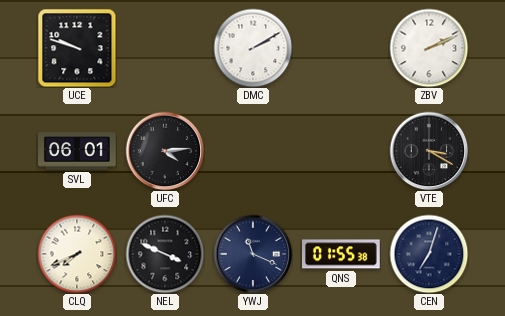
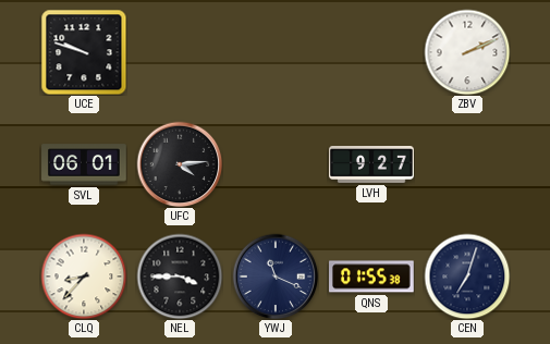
DMC: 2:10 -> none
LVH: none -> 9:27
VTE: 3:20 -> none
CLQ: 7:41 -> 8:37
NEL: 3:49 -> 3:45
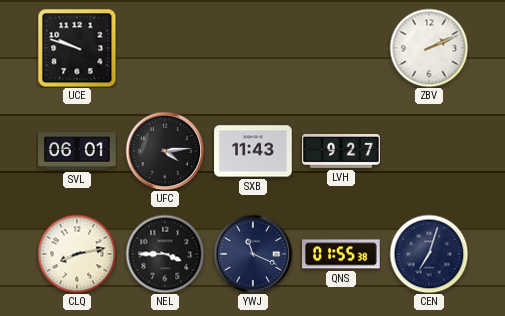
SXB: none -> 11:43
CLQ: 8:37 -> 8:13
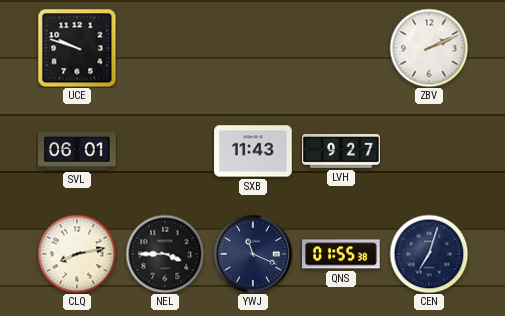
UFC: 4:14 -> none
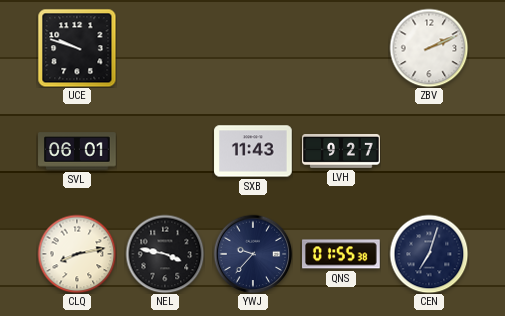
NEL: 3:45 -> 3:47
YWJ: 11:19 -> 9:37
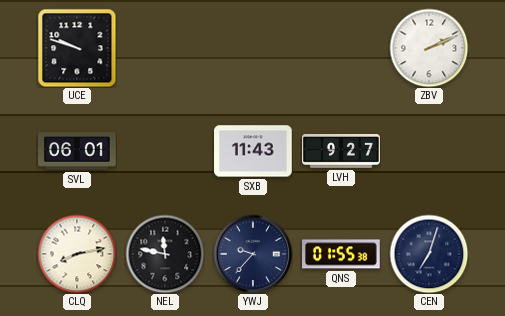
NEL: 3:47 -> 11:47
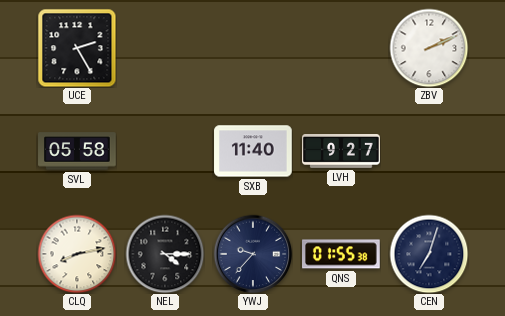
UCE: 9:48 -> 2:25
SVL: 06:01 -> 05:58
SXB: 11:43 -> 11:40
NEL: 11:47 -> 4:15
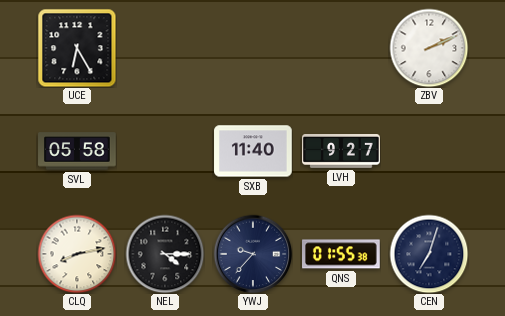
UCE: 2:25 -> 6:25
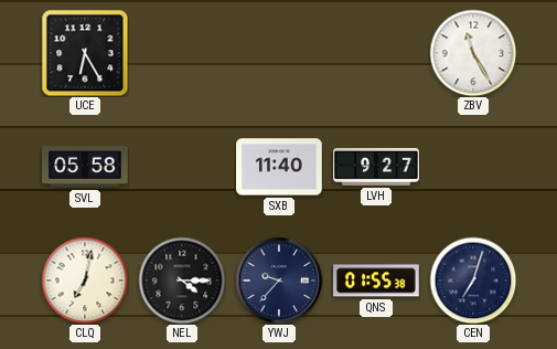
ZBV: 2:11 -> 11:25
CLQ: 8:13 -> 7:02
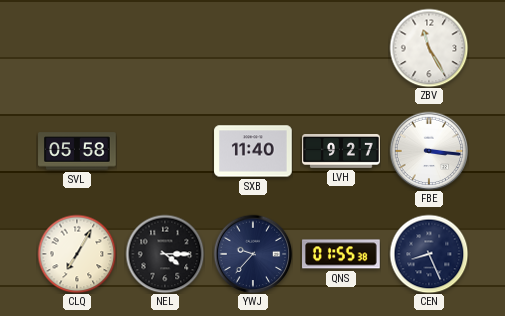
UCE: 6:25 -> none
FBE: none -> 3:16
CLQ: 7:02 -> 7:05
CEN: 7:03 -> 8:26
